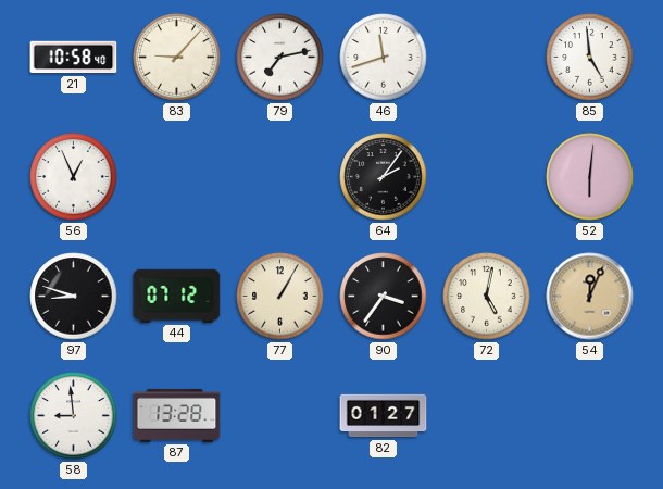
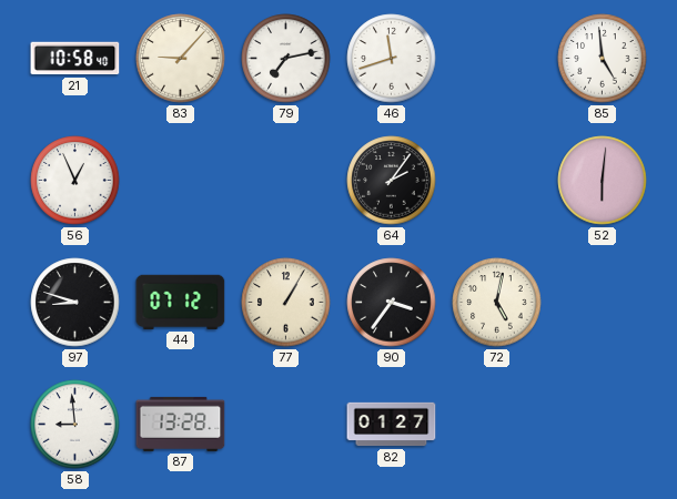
54: 12:04 -> none
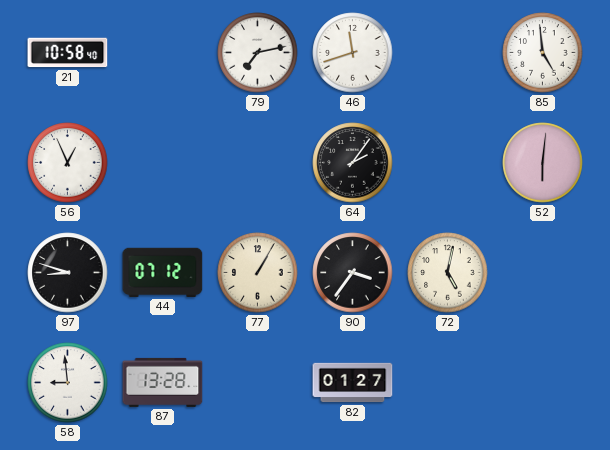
83: 9:07 -> none
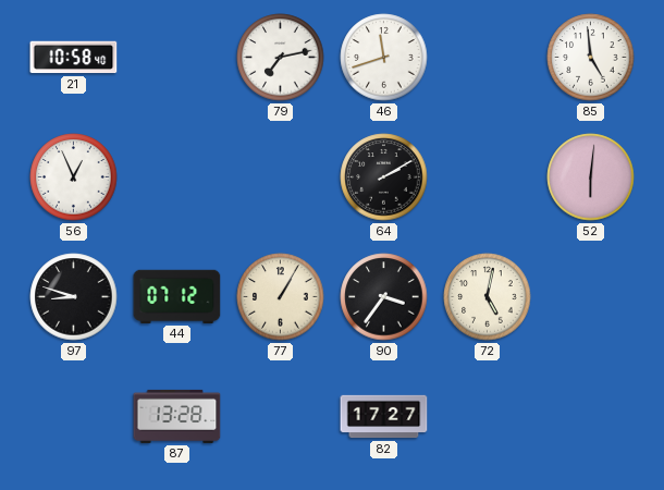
64: 2:06 -> 2:10
58: 8:59 -> none
82: 01:27 -> 17:27
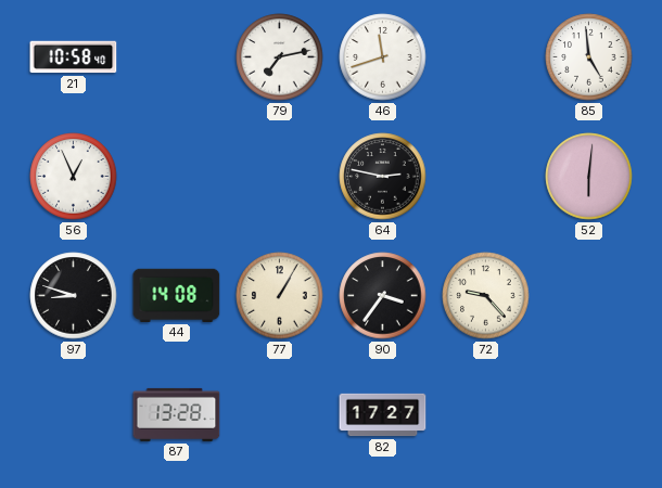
64: 2:10 -> 2:47
44: 07:12 -> 14:08
72: 5:02 -> 9:23
